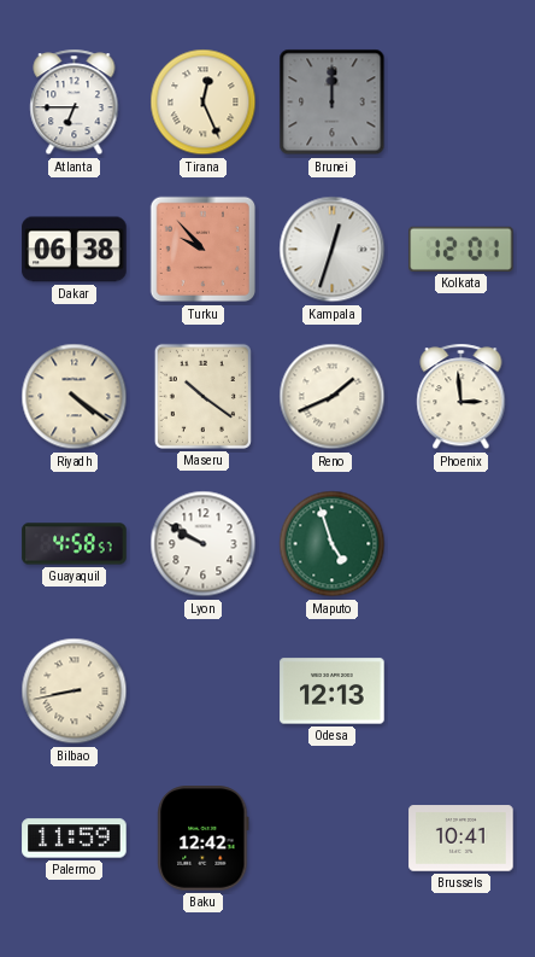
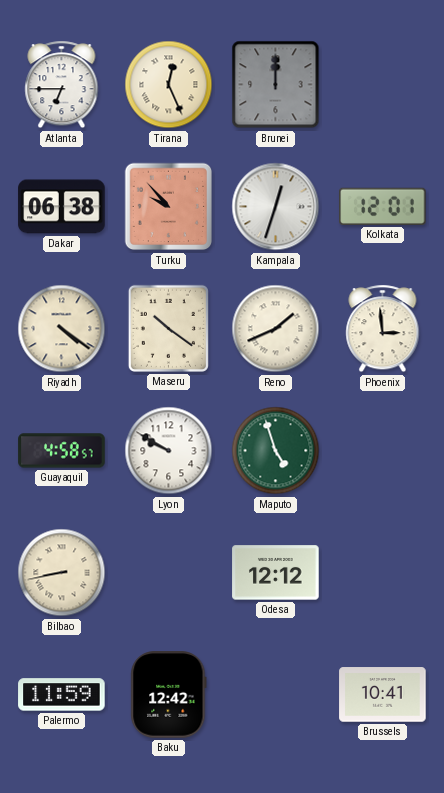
Odesa: 12:13 -> 12:12
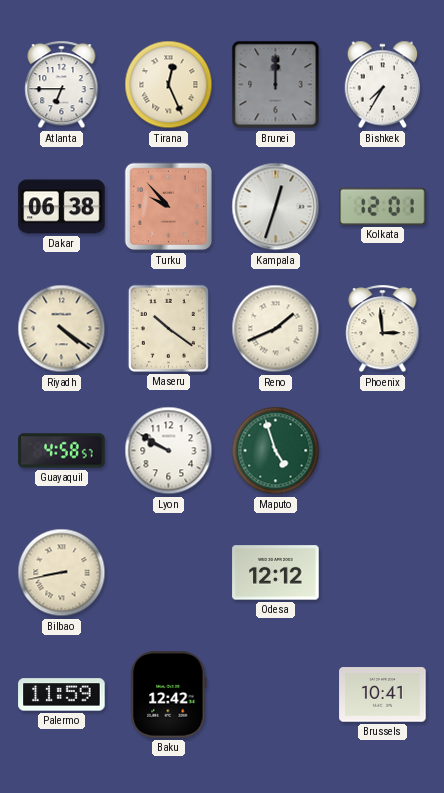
Bishkek: none -> 7:35
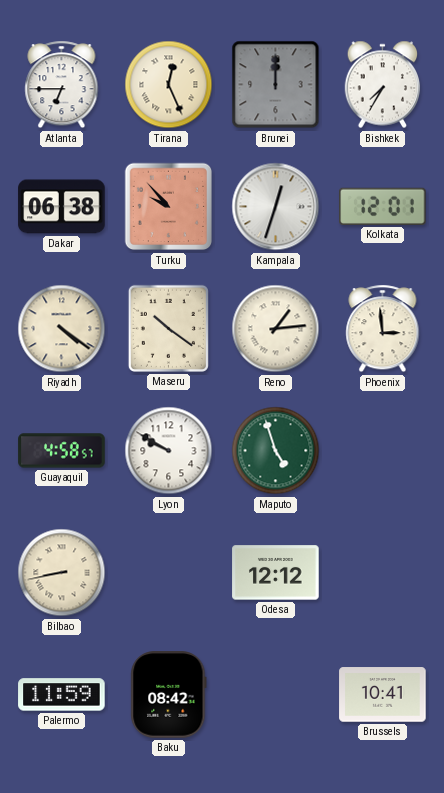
Reno: 1:41 -> 1:14
Baku: 12:42 -> 08:42
